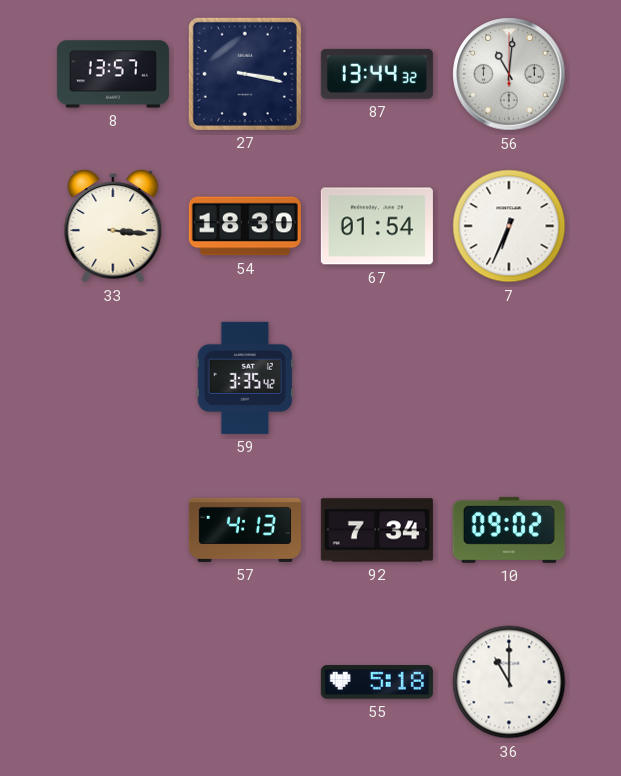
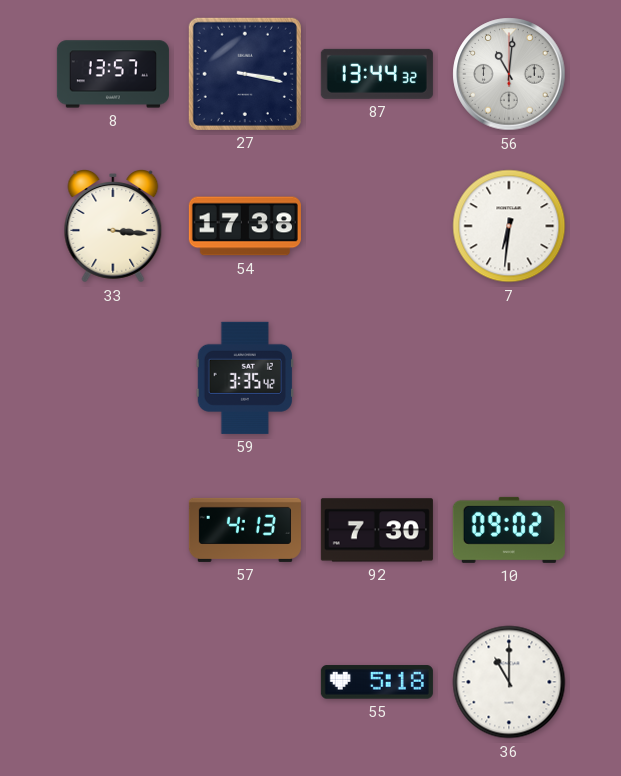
54: 18:30 -> 17:38
67: 01:54 -> none
7: 6:34 -> 6:31
92: 7:34 -> 7:30
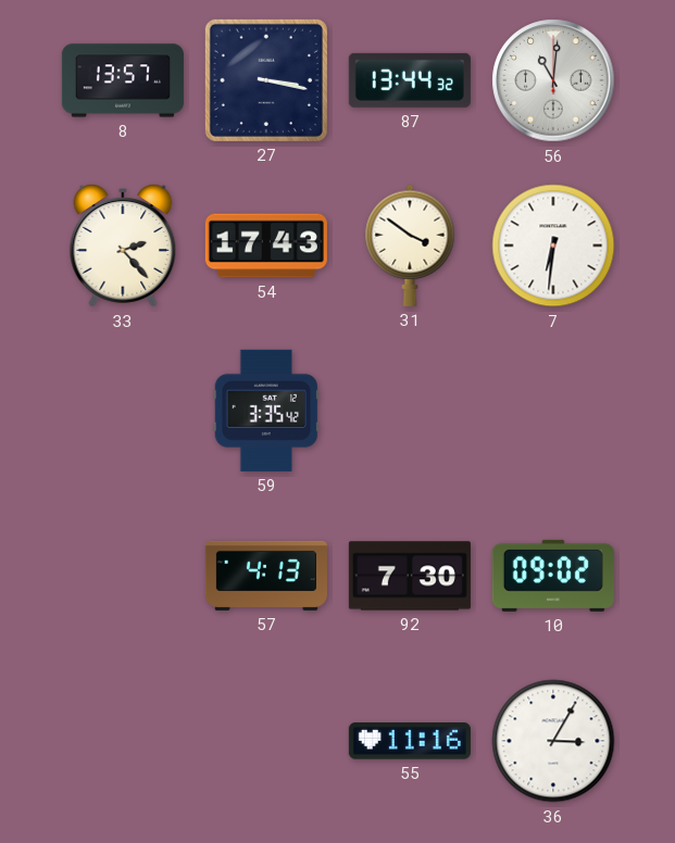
33: 3:16 -> 2:23
54: 17:38 -> 17:43
31: none -> 3:51
55: 5:18 -> 11:16
36: 11:00 -> 3:05
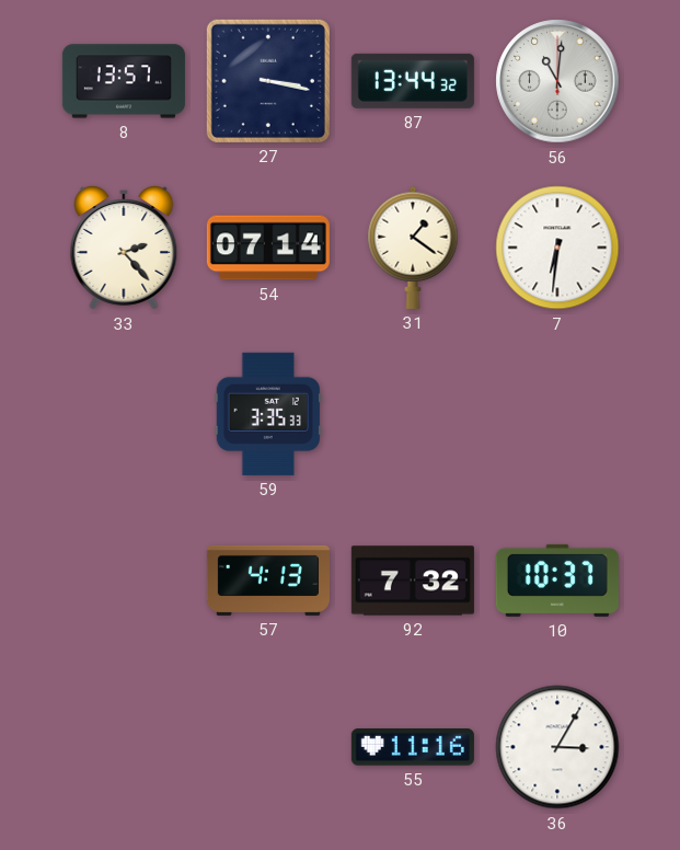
54: 17:43 -> 07:14
31: 3:51 -> 1:21
59: 3:35:42 -> 3:35:33
92: 7:30 -> 7:32
10: 09:02 -> 10:37
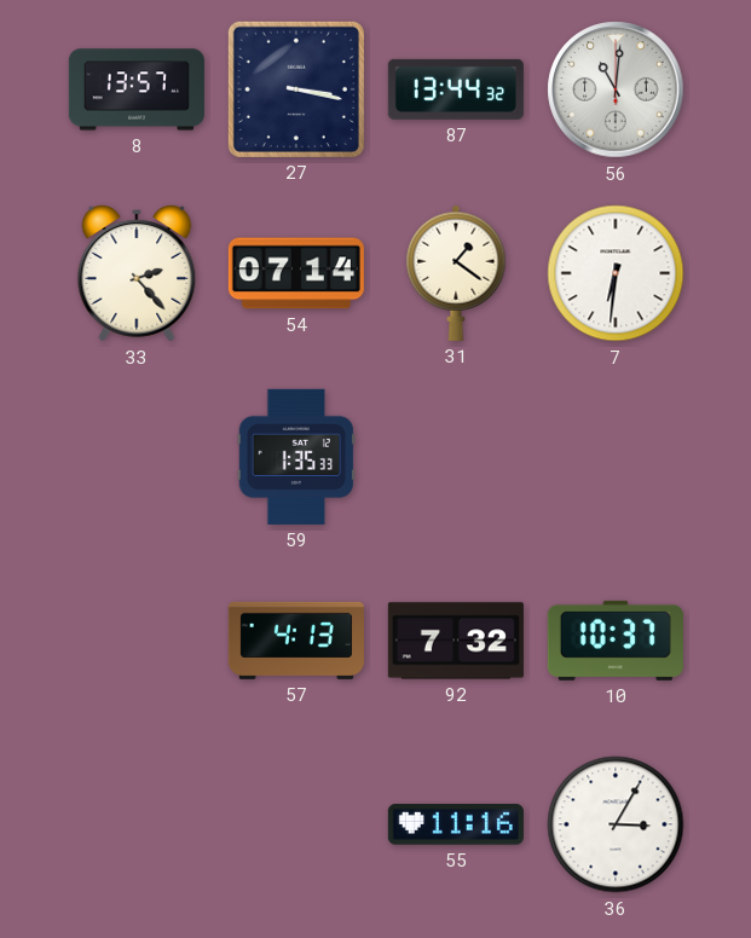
59: 3:35 -> 1:35
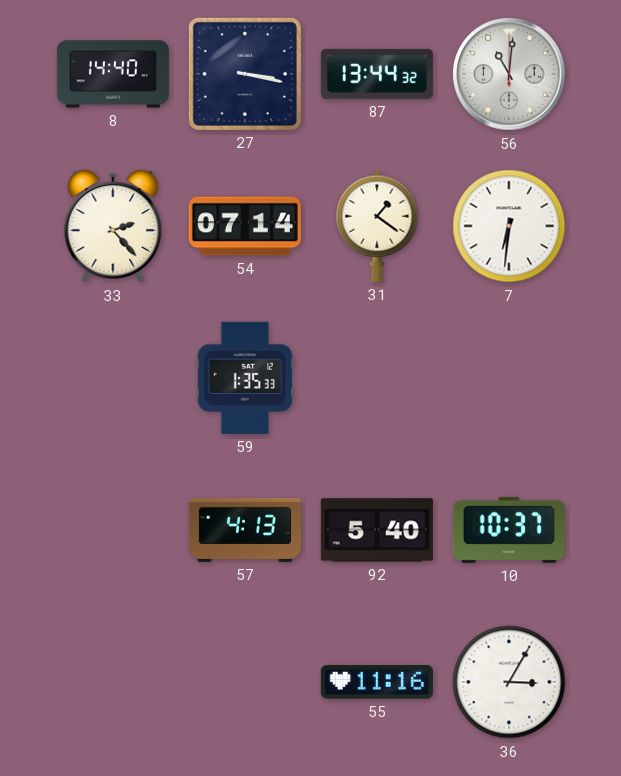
8: 13:57 -> 14:40
92: 7:32 -> 5:40
